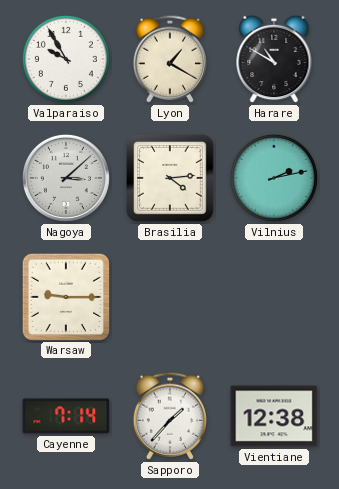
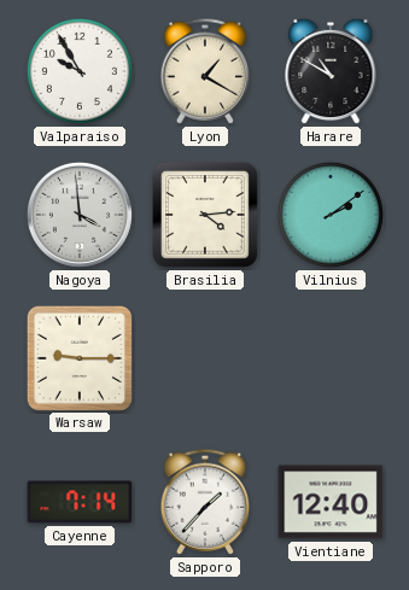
Nagoya: 3:08 -> 3:59
Vilnius: 2:13 -> 2:09
Vientiane: 12:38 -> 12:40
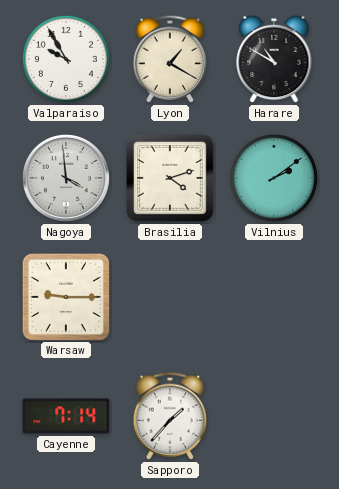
Brasilia: 4:14 -> 4:12
Vientiane: 12:40 -> none
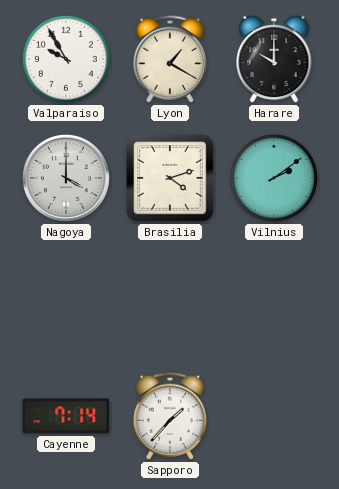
Harare: 10:50 -> 10:00
Nagoya: 3:59 -> 4:00
Warsaw: 9:15 -> none
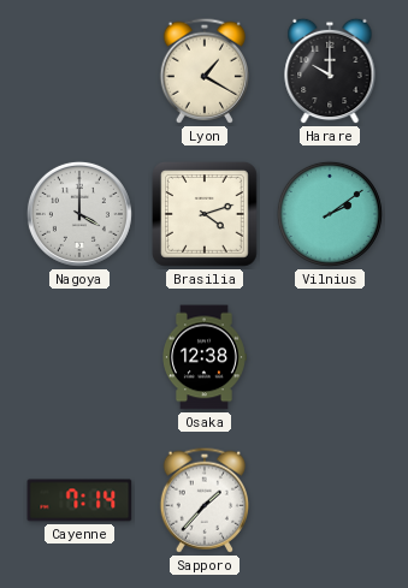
Valparaiso: 9:55 -> none
Osaka: none -> 12:38
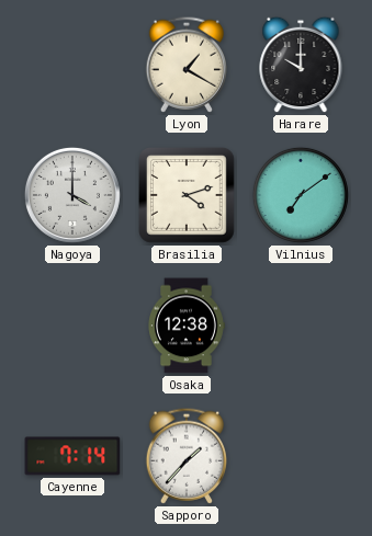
Vilnius: 2:09 -> 7:09
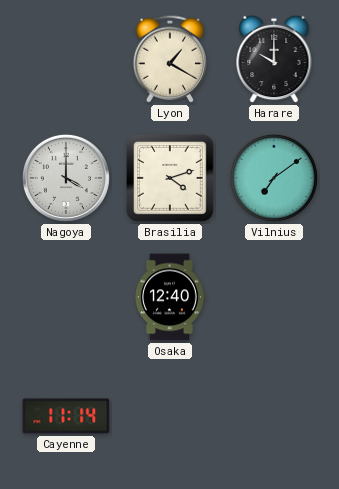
Osaka: 12:38 -> 12:40
Cayenne: 7:14 -> 11:14
Sapporo: 1:37 -> none
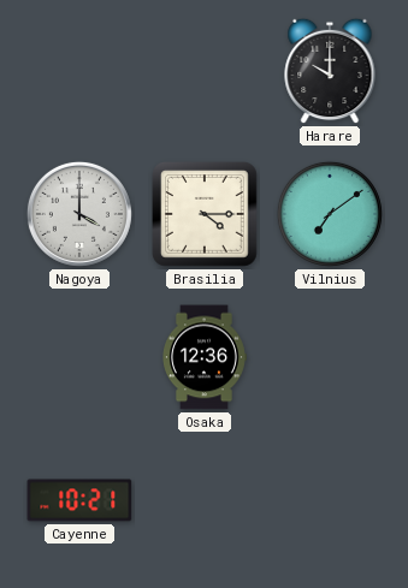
Lyon: 1:20 -> none
Brasilia: 4:12 -> 4:15
Osaka: 12:40 -> 12:36
Cayenne: 11:14 -> 10:21
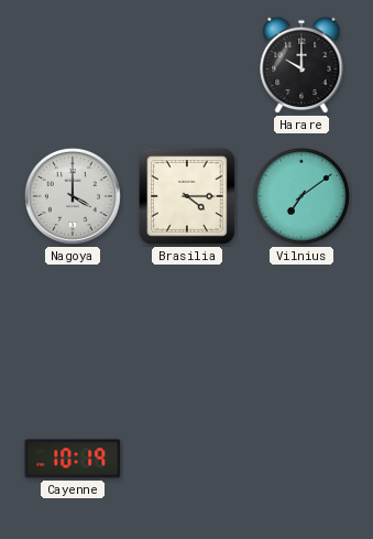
Osaka: 12:36 -> none
Cayenne: 10:21 -> 10:19
